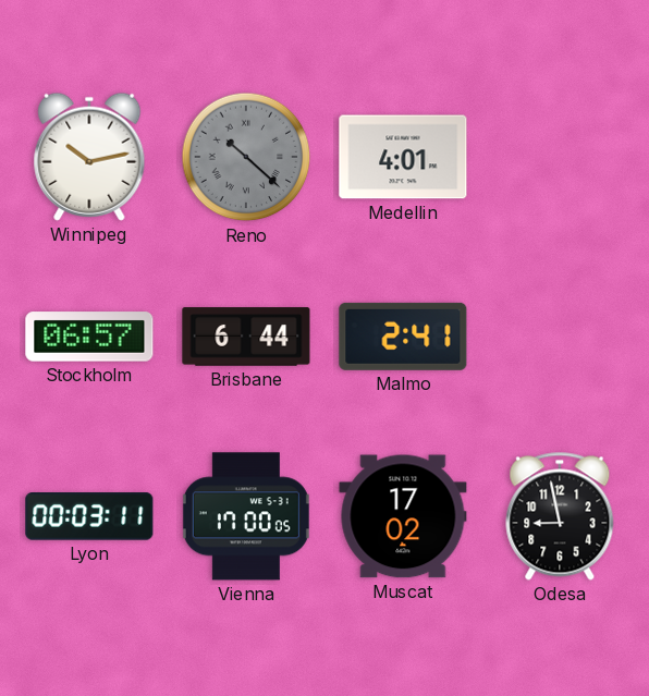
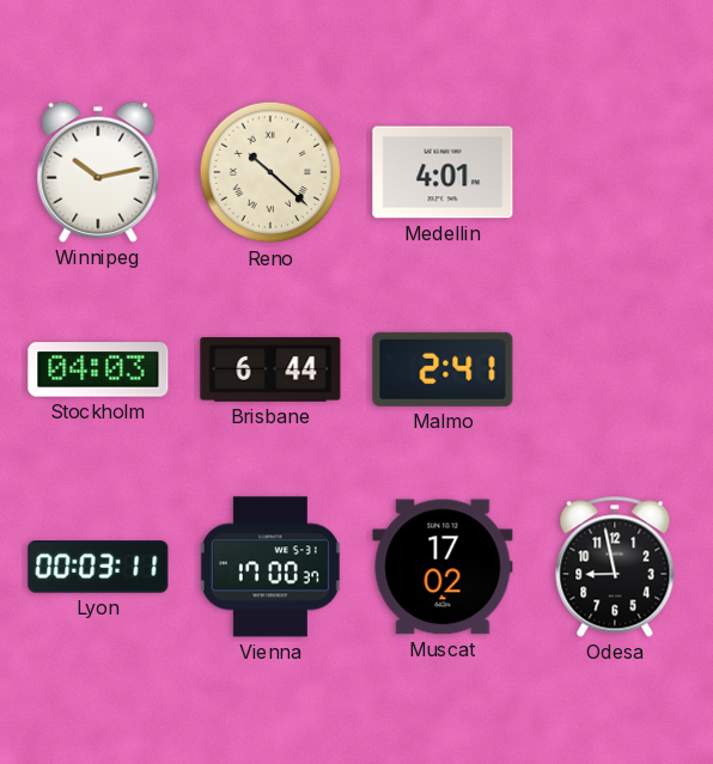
Reno dial: grey -> cream
Stockholm: 06:57 -> 04:03
Vienna: 17:00:05 -> 17:00:37
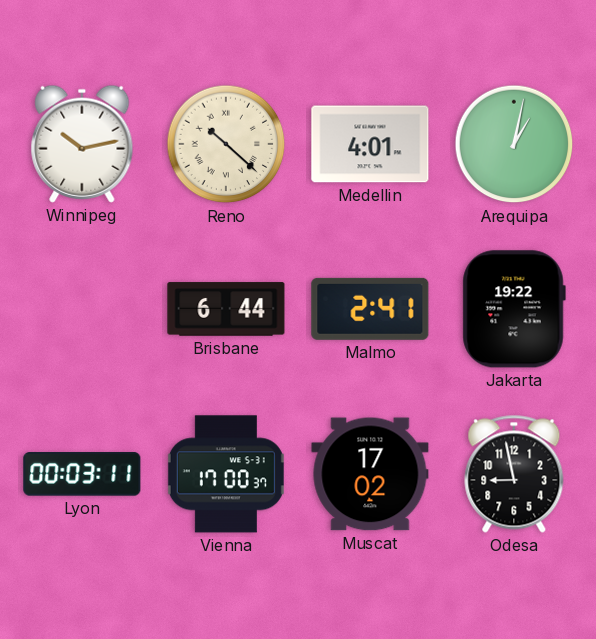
Arequipa: none -> 1:02
Stockholm: 04:03 -> none
Jakarta: none -> 19:22
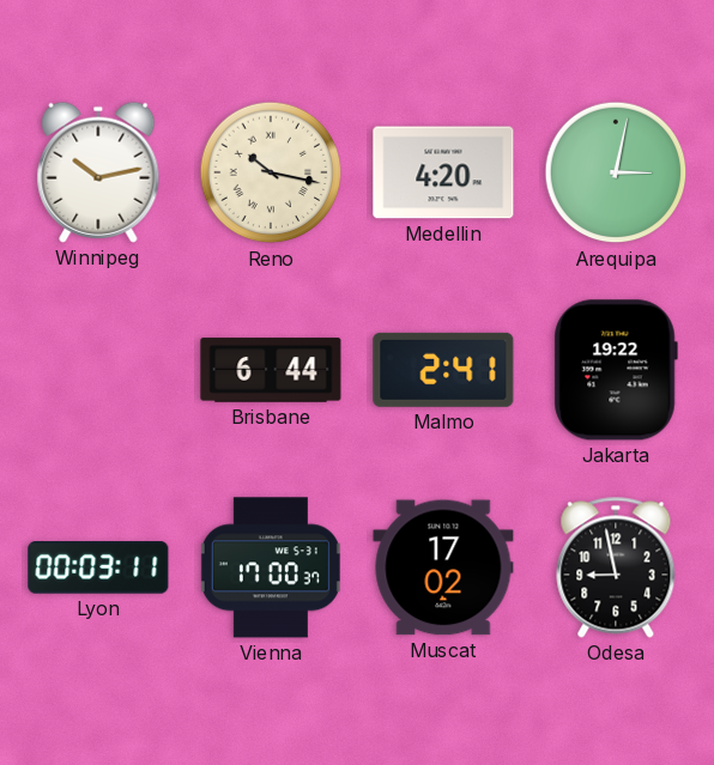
Reno: 10:22 -> 10:17
Medellin: 4:01 -> 4:20
Arequipa: 1:02 -> 3:02
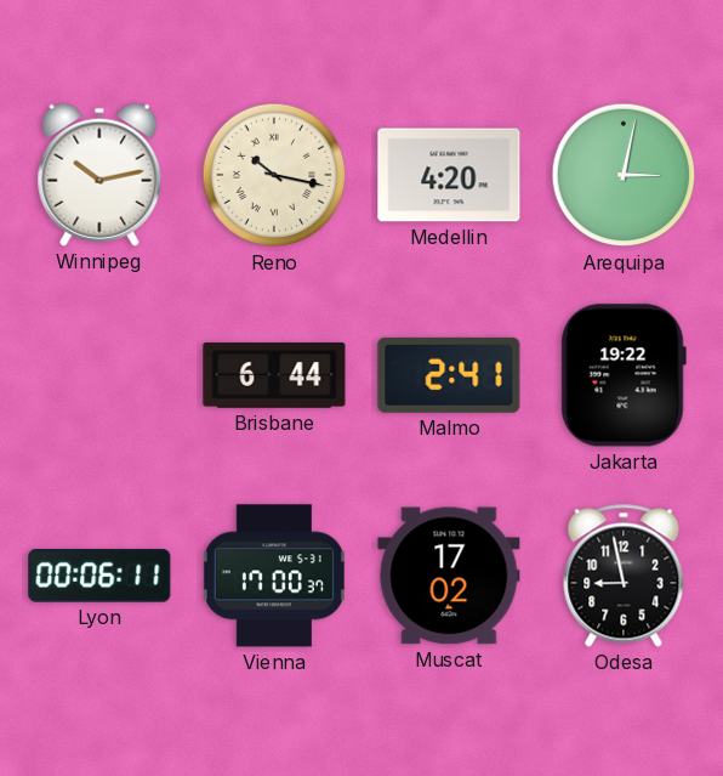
Lyon: 00:03 -> 00:06
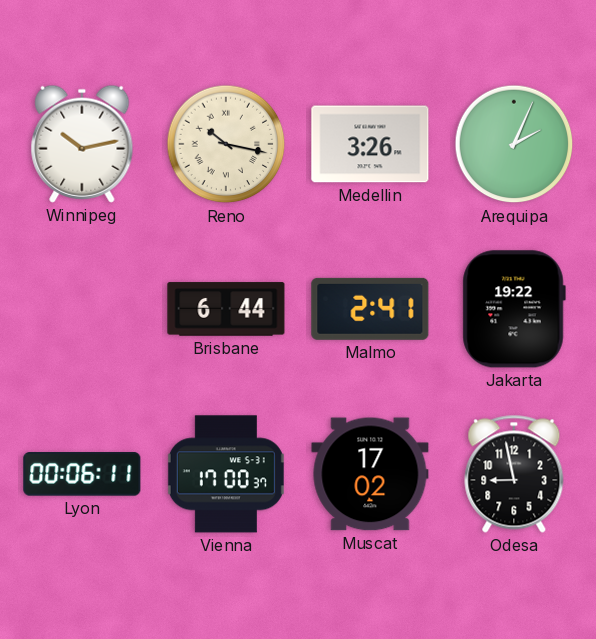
Medellin: 4:20 -> 3:26
Arequipa: 3:02 -> 2:04
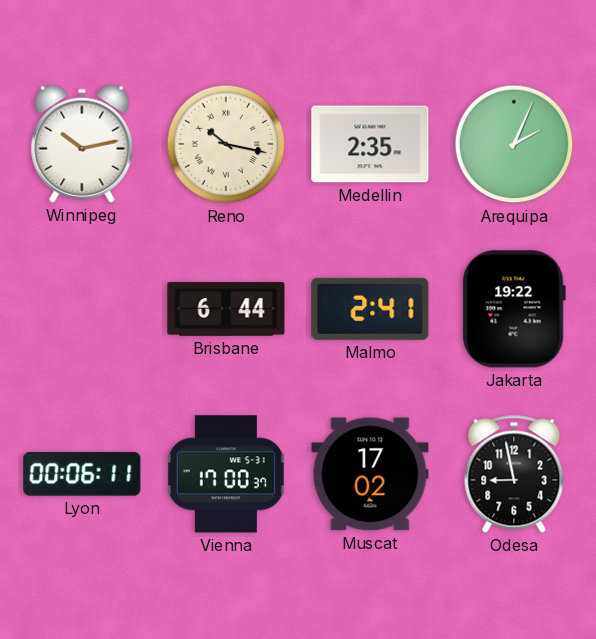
Medellin: 3:26 -> 2:35
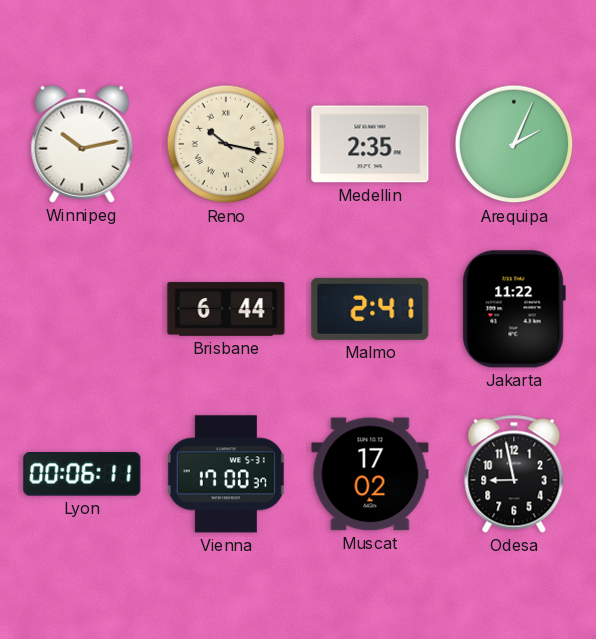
Jakarta: 19:22 -> 11:22
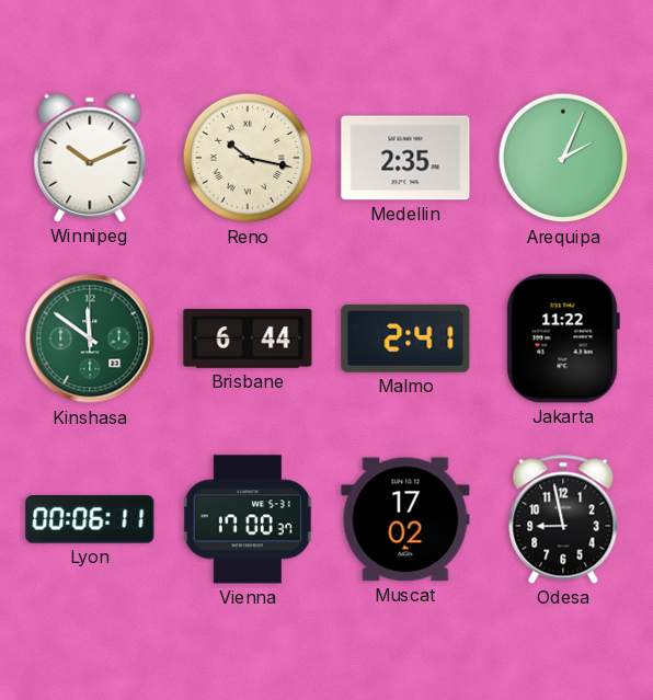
Winnipeg: 10:13 -> 10:11
Kinshasa: none -> 11:51
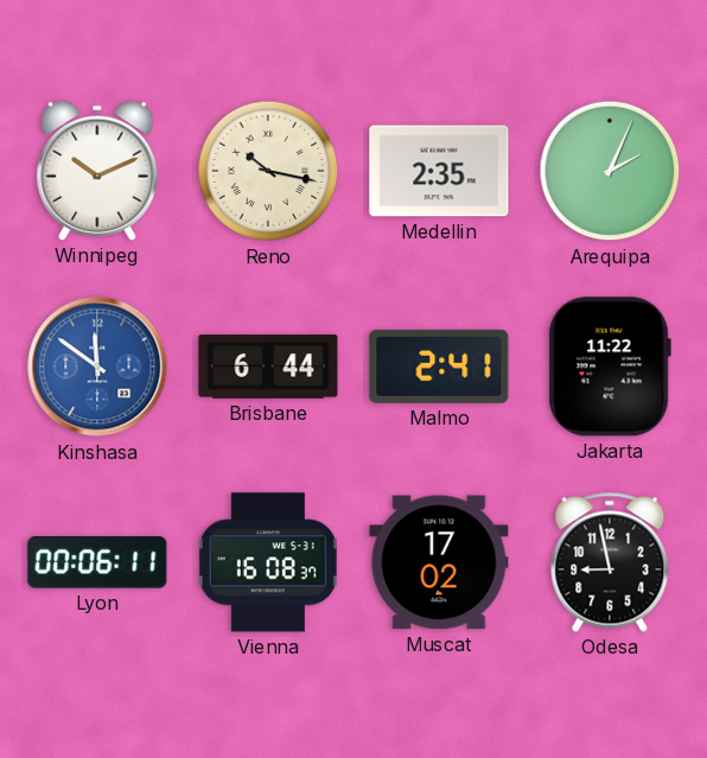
Kinshasa dial: green -> blue
Vienna: 17:00 -> 16:08
